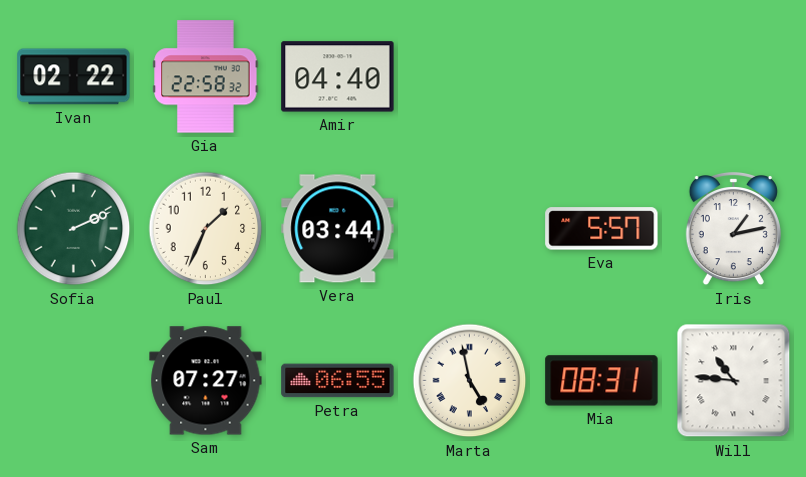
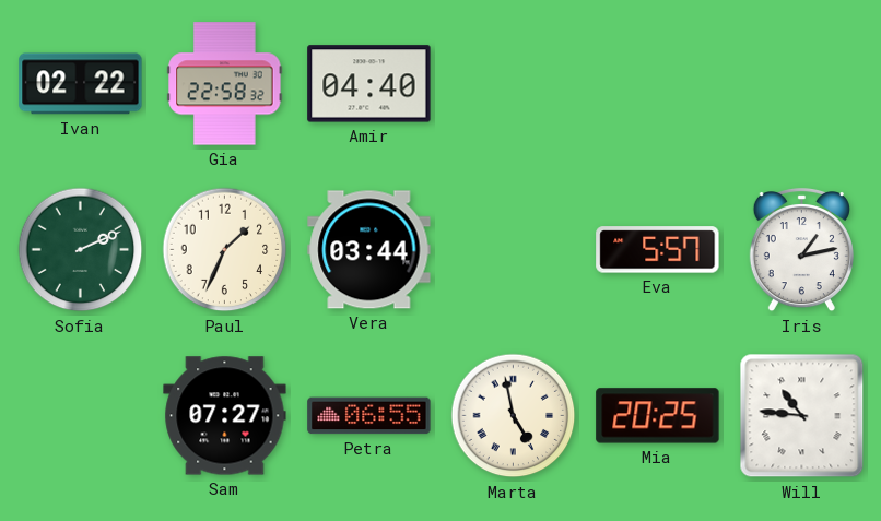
Mia: 08:31 -> 20:25
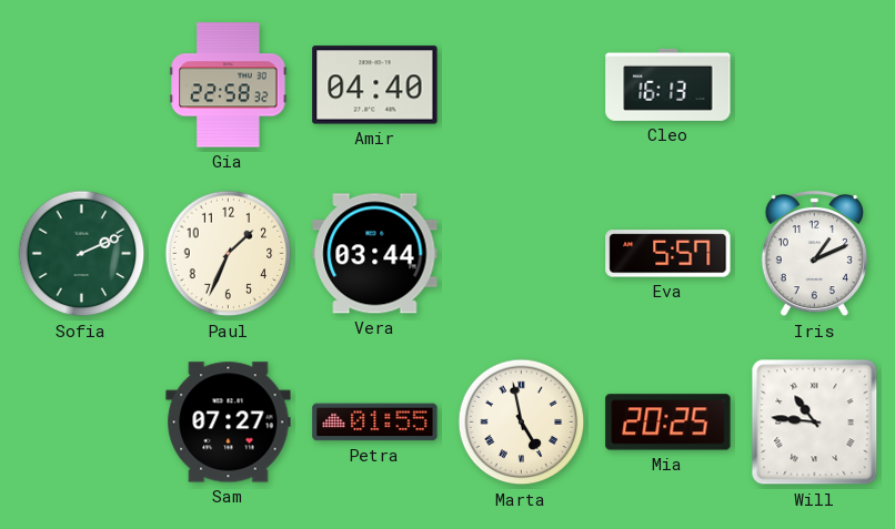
Ivan: 02:22 -> none
Cleo: none -> 16:13
Iris: 1:13 -> 1:11
Petra: 06:55 -> 01:55
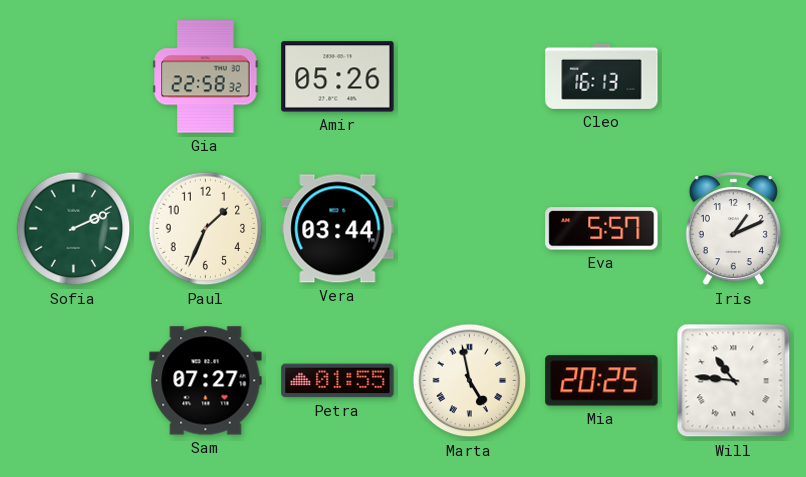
Amir: 04:40 -> 05:26
